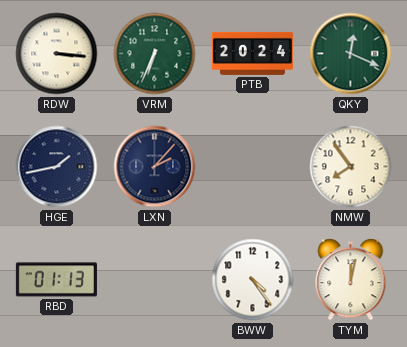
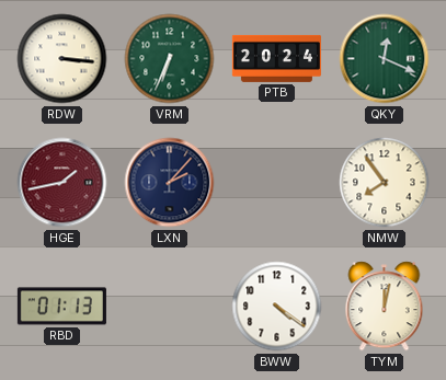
HGE dial: navy -> burgundy
BWW: 4:24 -> 4:21
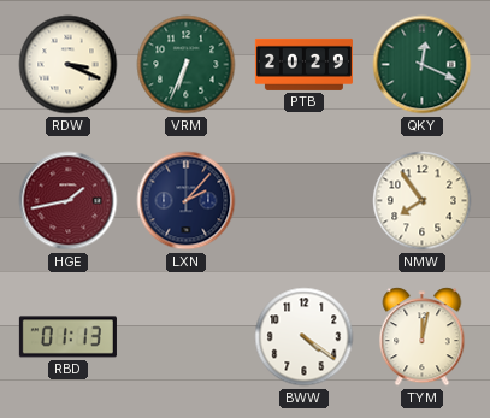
RDW: 3:16 -> 3:19
PTB: 20:24 -> 20:29
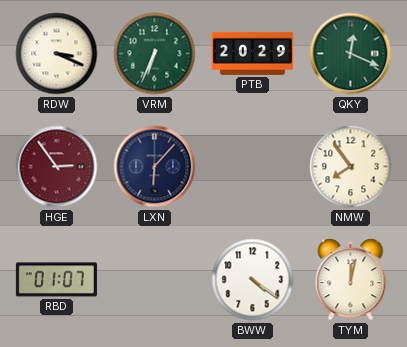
HGE: 1:43 -> 2:54
LXN: 2:07 -> 6:07
RBD: 01:13 -> 01:07
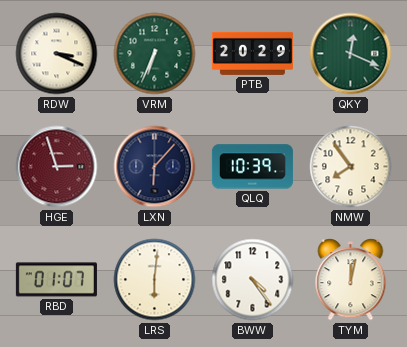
HGE: 2:54 -> 2:57
QLQ: none -> 10:39
LRS: none -> 6:01
BWW: 4:21 -> 4:24
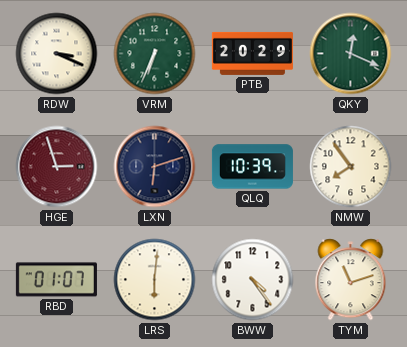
LXN: 6:07 -> 6:12
TYM: 12:02 -> 11:12
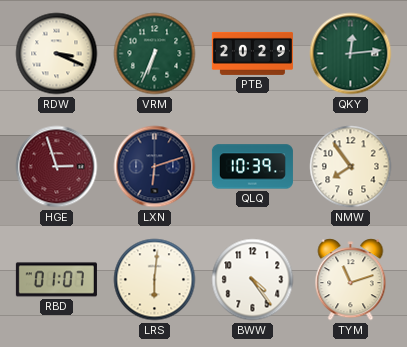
QKY: 12:19 -> 12:14
